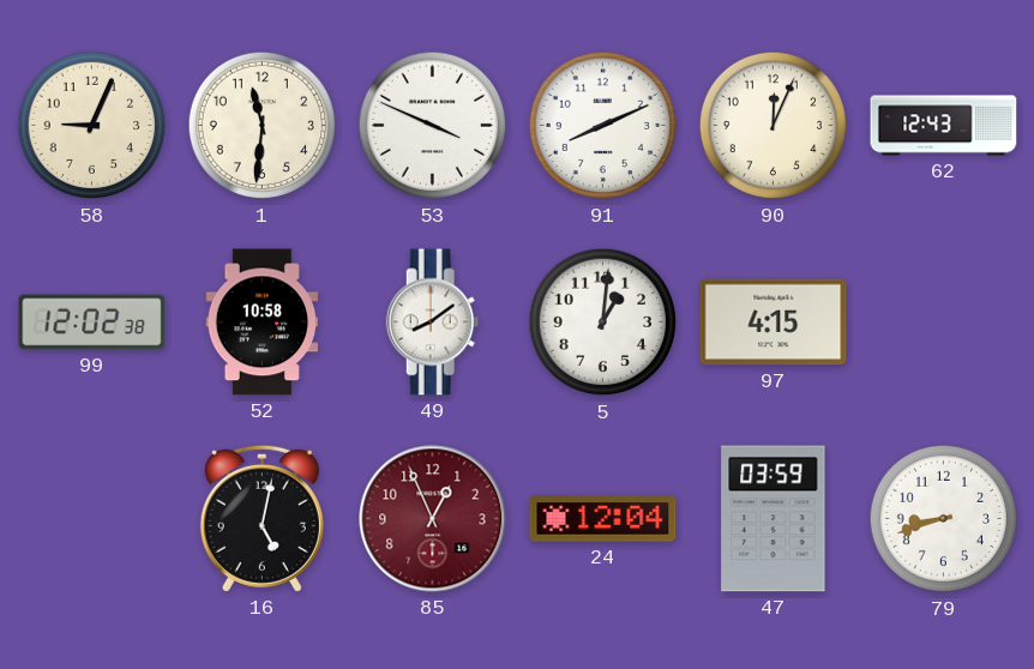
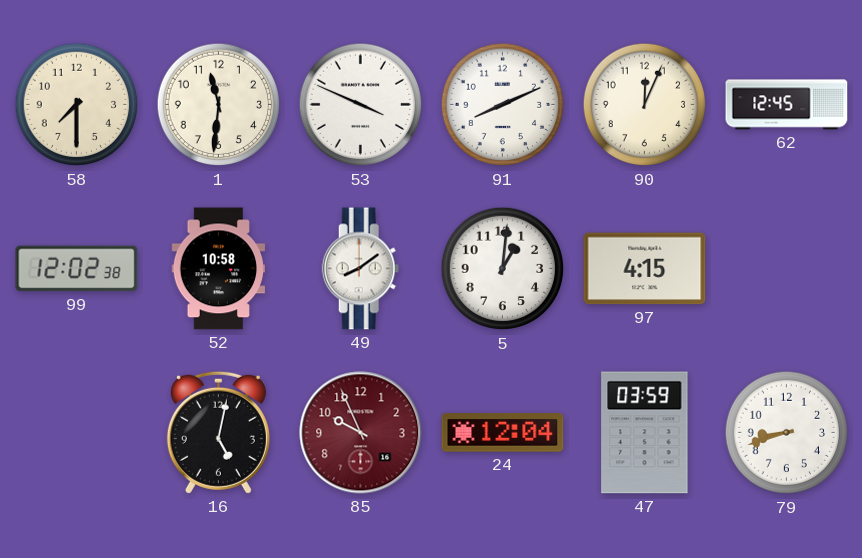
58: 9:04 -> 7:30
62: 12:43 -> 12:45
85: 12:56 -> 9:56
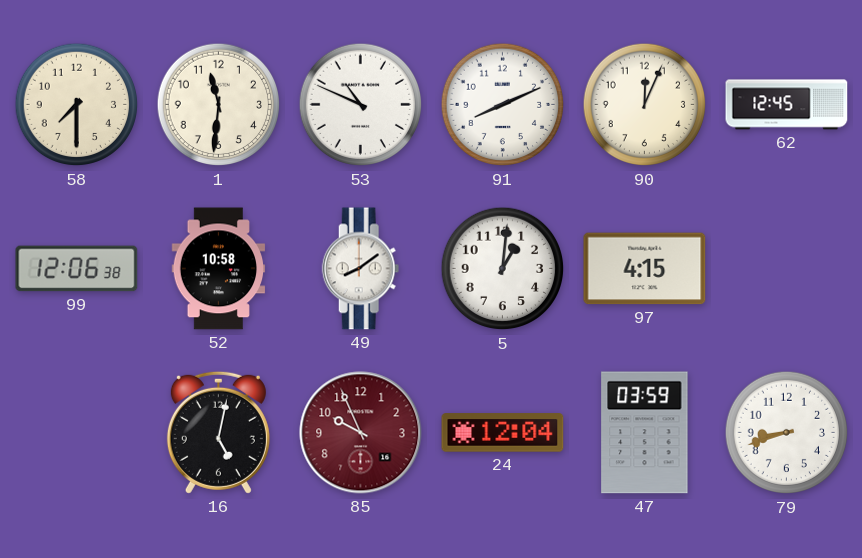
53: 3:49 -> 10:49
99: 12:02 -> 12:06
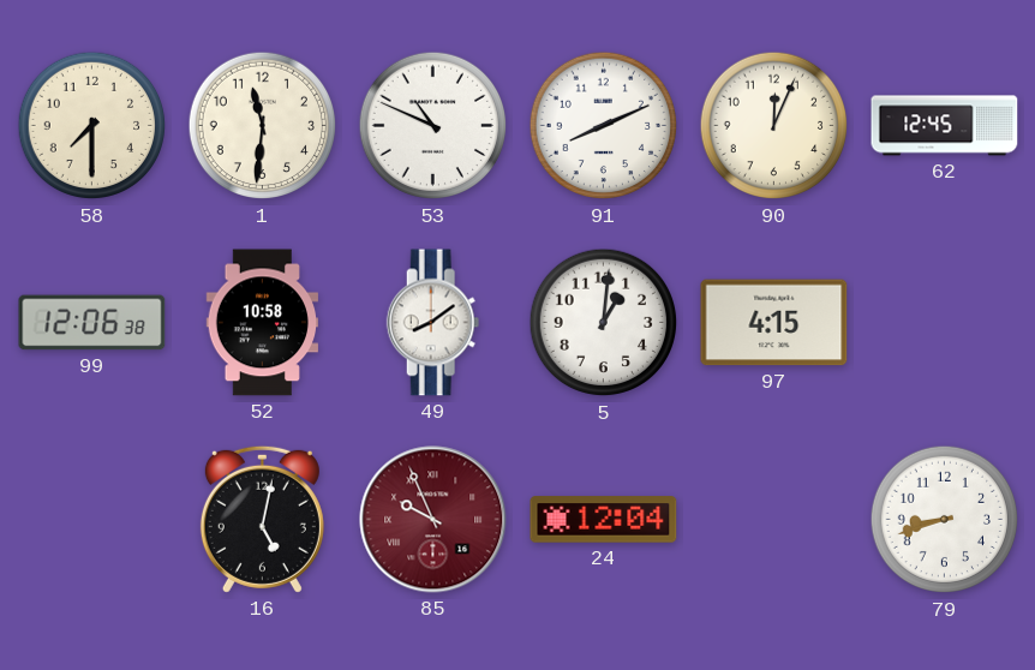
85 numerals: Arabic -> Roman
47: 03:59 -> none
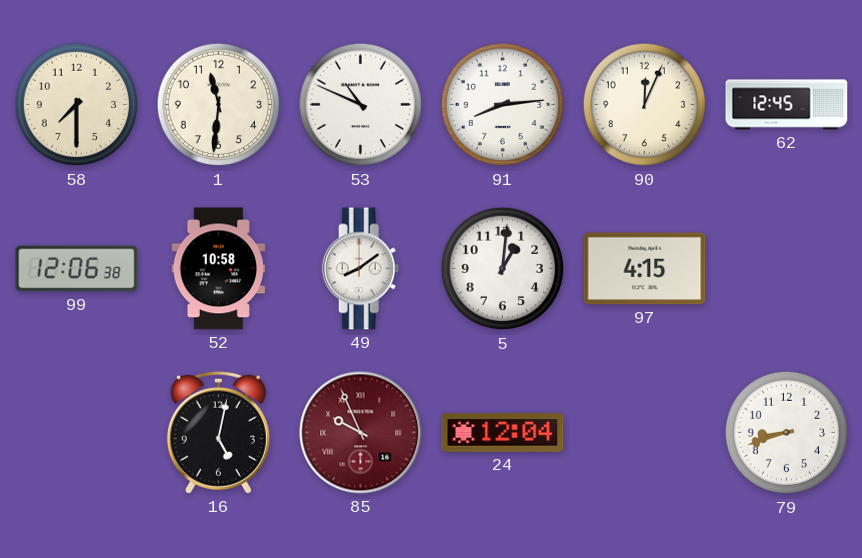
91: 8:11 -> 8:14
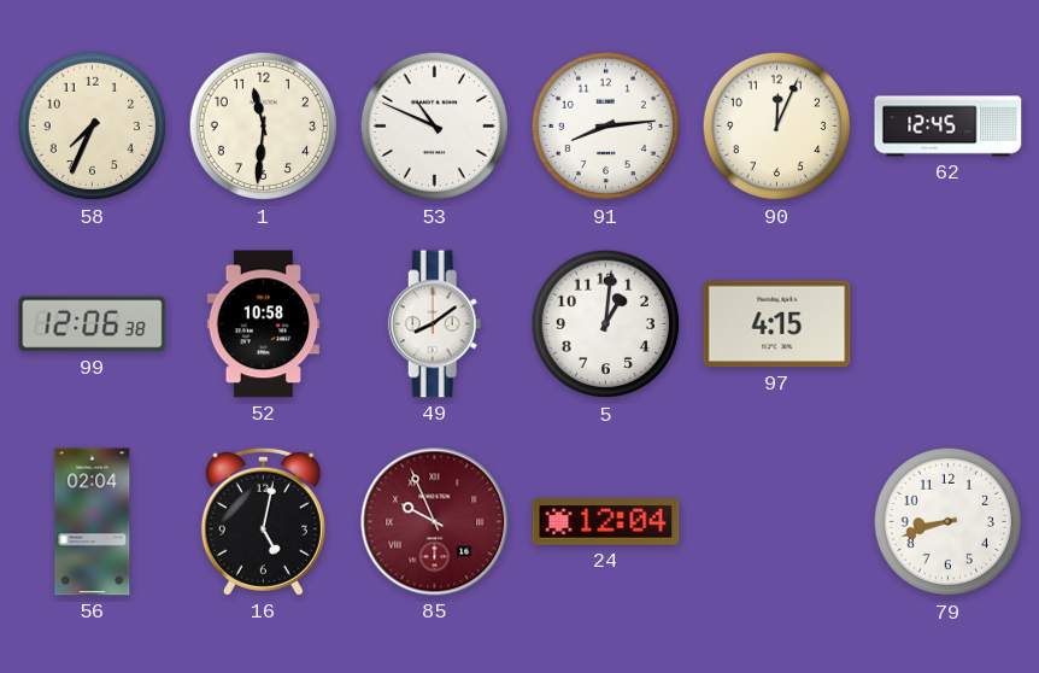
58: 7:30 -> 7:34
56: none -> 02:04
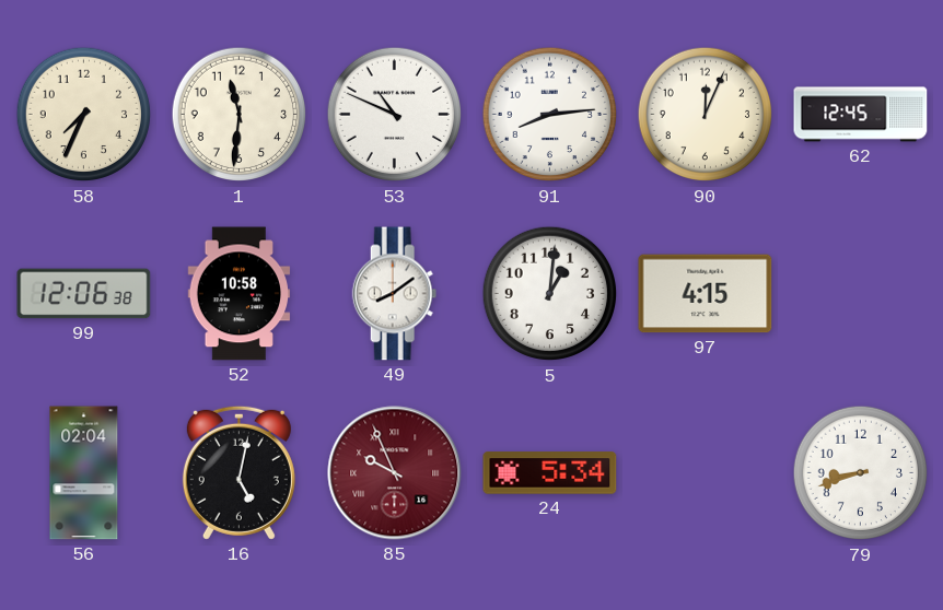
24: 12:04 -> 5:34
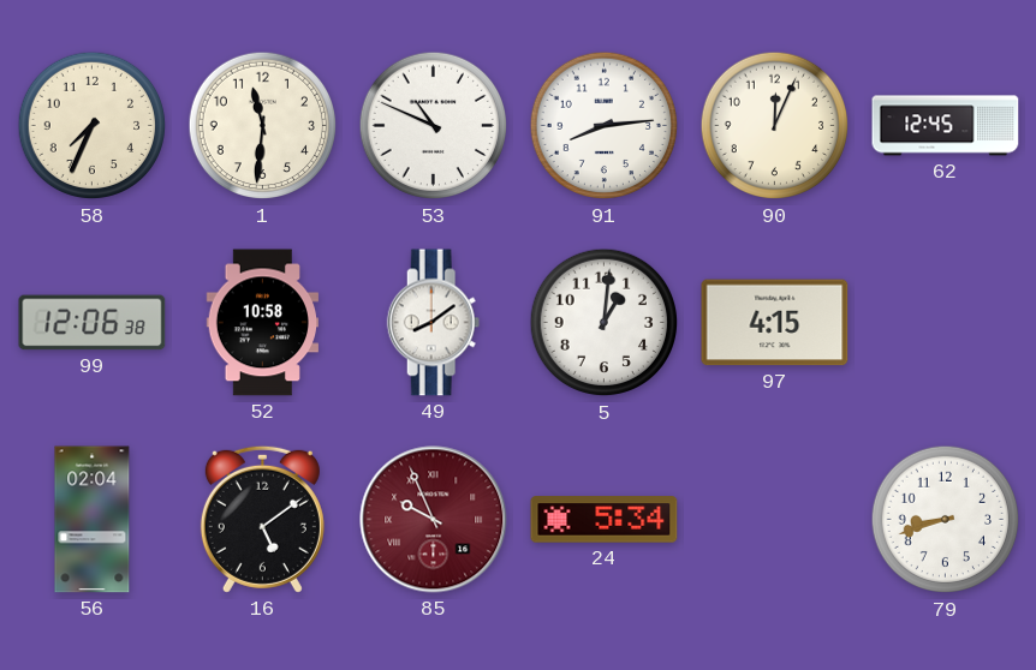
16: 5:02 -> 5:09
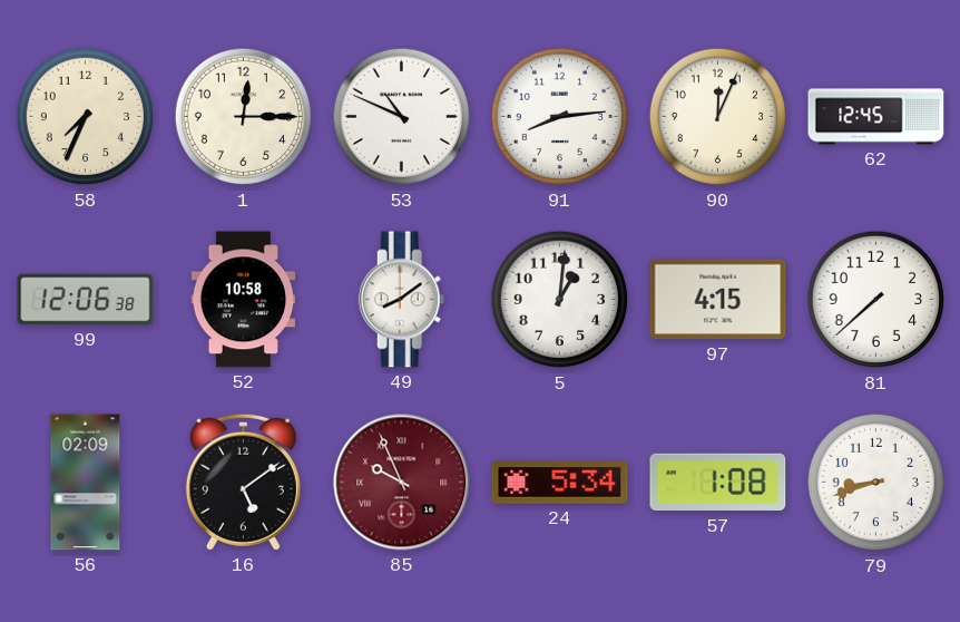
1: 11:31 -> 12:15
81: none -> 7:38
56: 02:04 -> 02:09
57: none -> 1:08
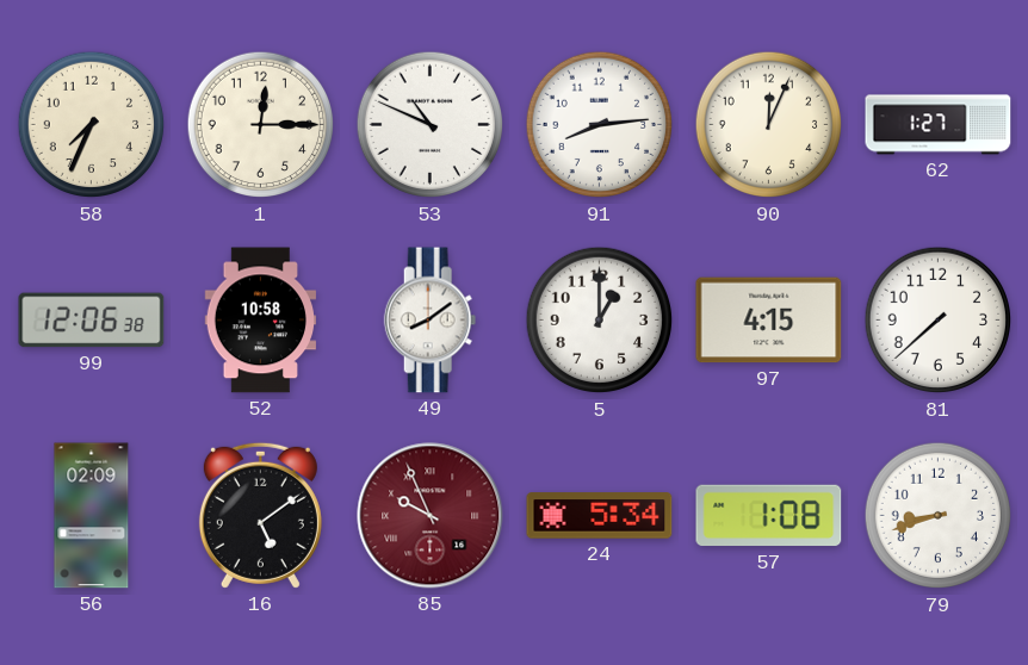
62: 12:45 -> 1:27
5: 1:01 -> 1:00
